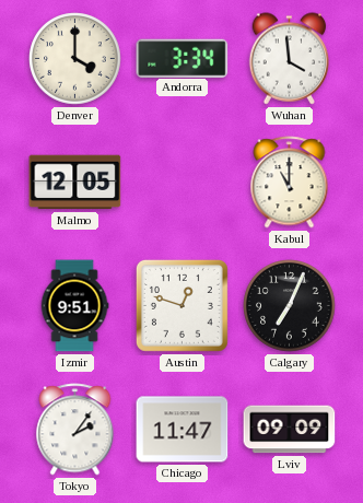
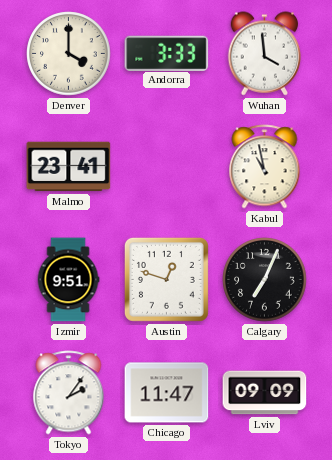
Andorra: 3:34 -> 3:33
Malmo: 12:05 -> 23:41
Kabul: 11:00 -> 10:58
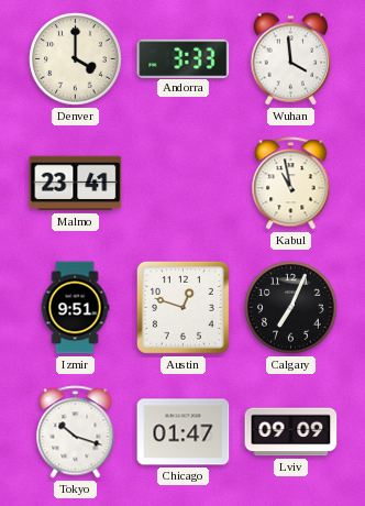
Tokyo: 2:06 -> 10:18
Chicago: 11:47 -> 01:47
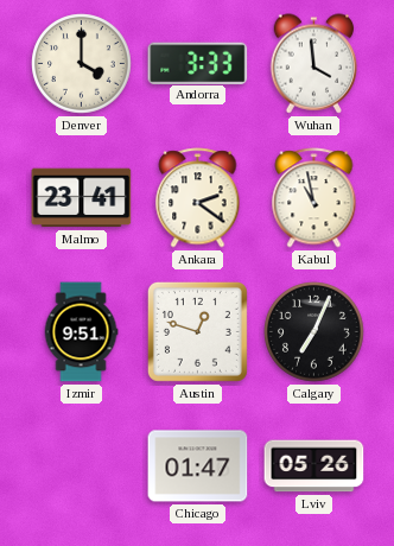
Ankara: none -> 2:21
Tokyo: 10:18 -> none
Lviv: 09:09 -> 05:26
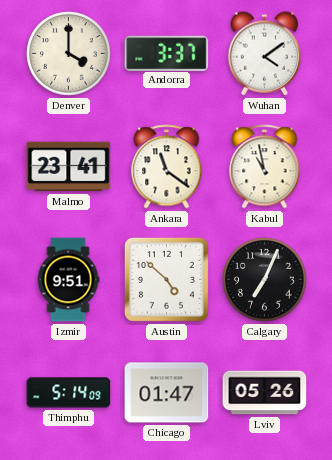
Andorra: 3:33 -> 3:37
Wuhan: 3:59 -> 4:09
Ankara: 2:21 -> 11:21
Austin: 12:48 -> 4:52
Thimphu: none -> 5:14
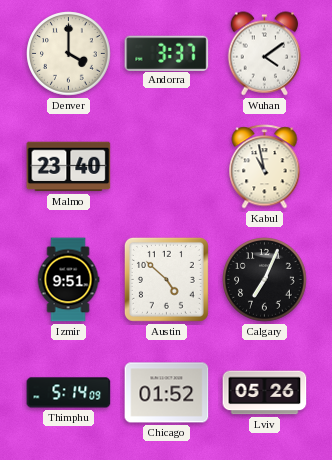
Malmo: 23:41 -> 23:40
Ankara: 11:21 -> none
Chicago: 01:47 -> 01:52
